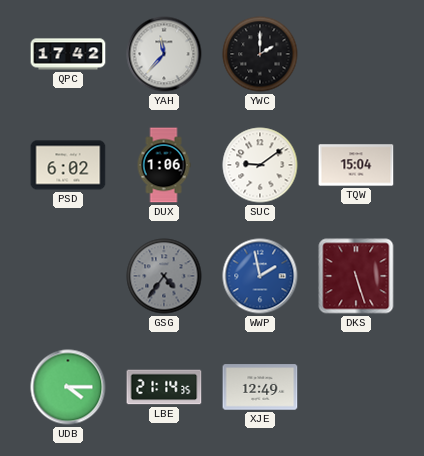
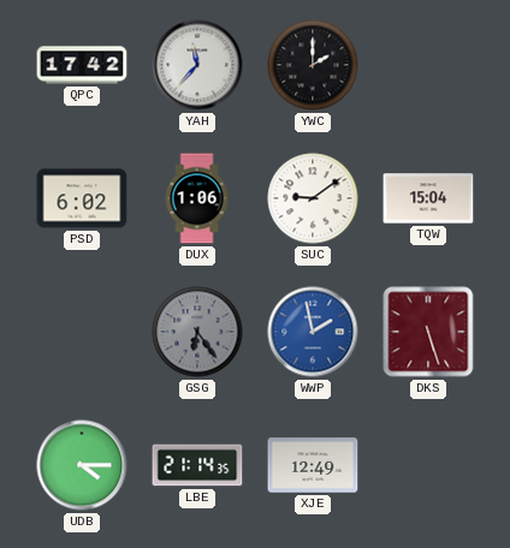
GSG: 4:36 -> 6:24
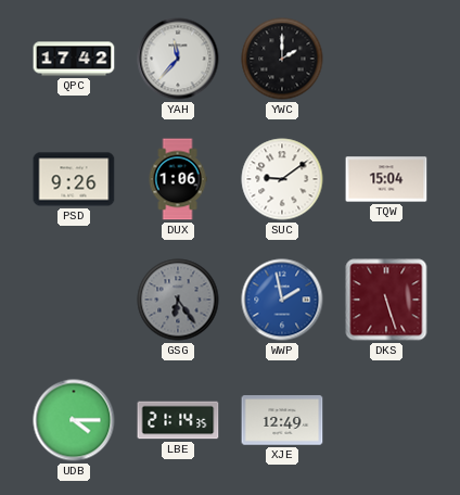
PSD: 6:02 -> 9:26
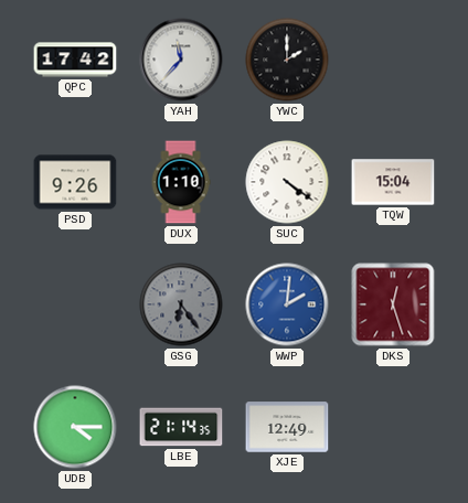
DUX: 1:06 -> 1:10
SUC: 9:09 -> 4:21
WWP: 1:58 -> 2:01
DKS: 5:27 -> 12:27
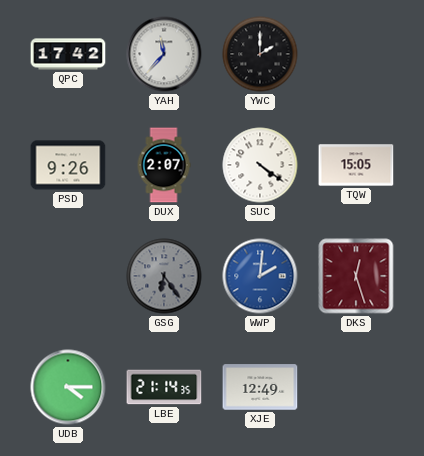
DUX: 1:10 -> 2:07
TQW: 15:04 -> 15:05
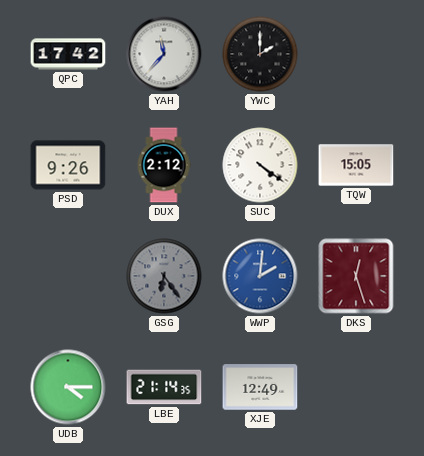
DUX: 2:07 -> 2:12
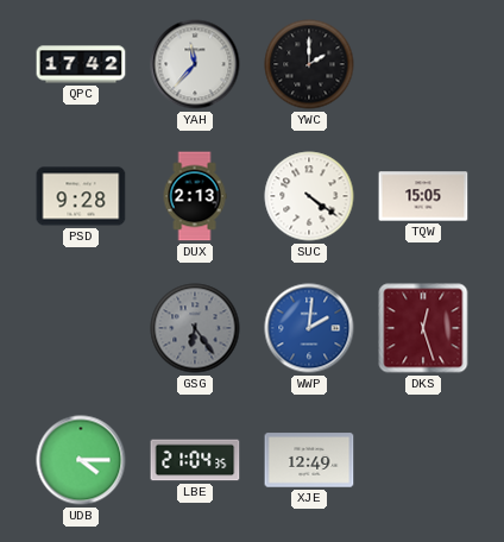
PSD: 9:26 -> 9:28
DUX: 2:12 -> 2:13
LBE: 21:14 -> 21:04
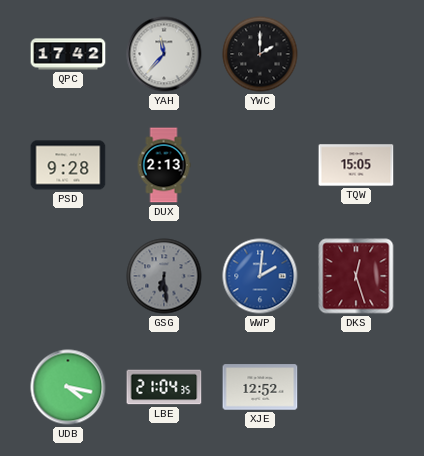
SUC: 4:21 -> none
GSG: 6:24 -> 6:29
UDB: 4:15 -> 4:17
XJE: 12:49 -> 12:52
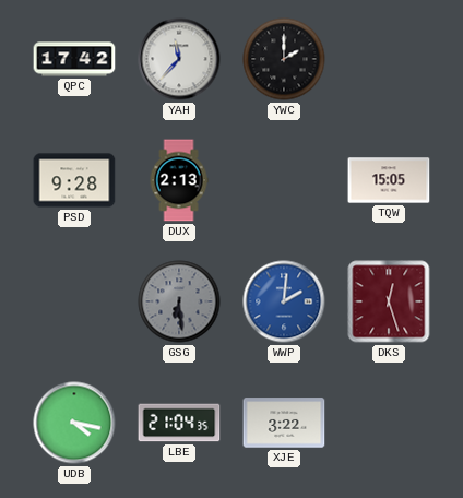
XJE: 12:52 -> 3:22
